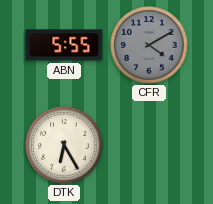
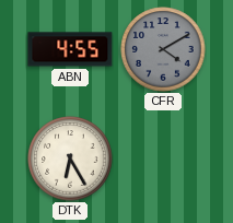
ABN: 5:55 -> 4:55
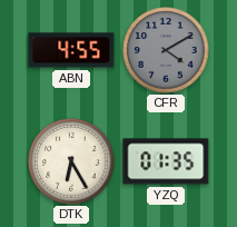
YZQ: none -> 01:35
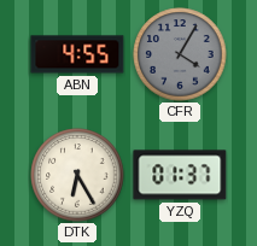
CFR: 4:10 -> 4:05
YZQ: 01:35 -> 01:37
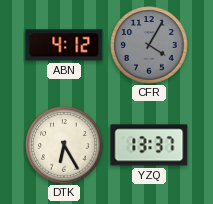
ABN: 4:55 -> 4:12
YZQ: 01:37 -> 13:37
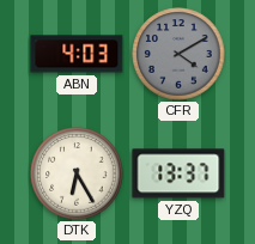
ABN: 4:12 -> 4:03
CFR: 4:05 -> 4:10
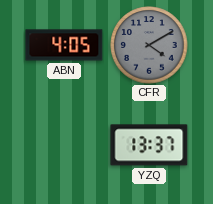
ABN: 4:03 -> 4:05
DTK: 6:25 -> none
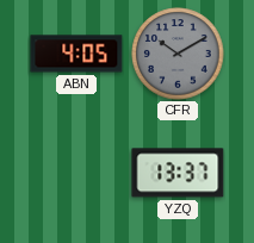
CFR: 4:10 -> 10:10
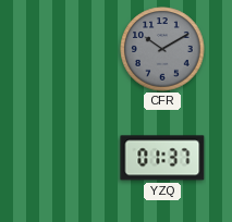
ABN: 4:05 -> none
YZQ: 13:37 -> 01:37
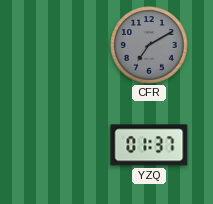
CFR: 10:10 -> 7:10
